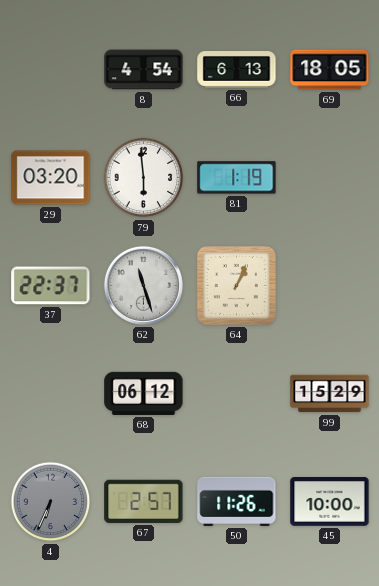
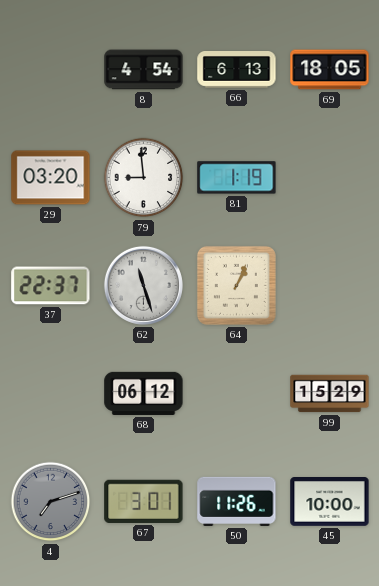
79: 5:59 -> 8:59
4: 6:34 -> 7:12
67: 2:57 -> 3:01
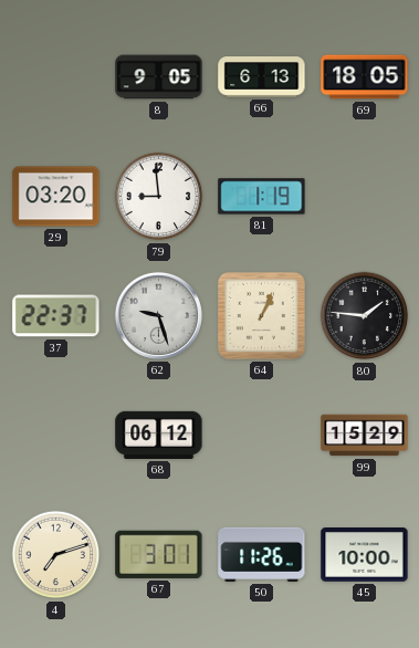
8: 4:54 -> 9:05
62: 11:27 -> 9:27
80: none -> 1:46
4 dial: grey -> cream
